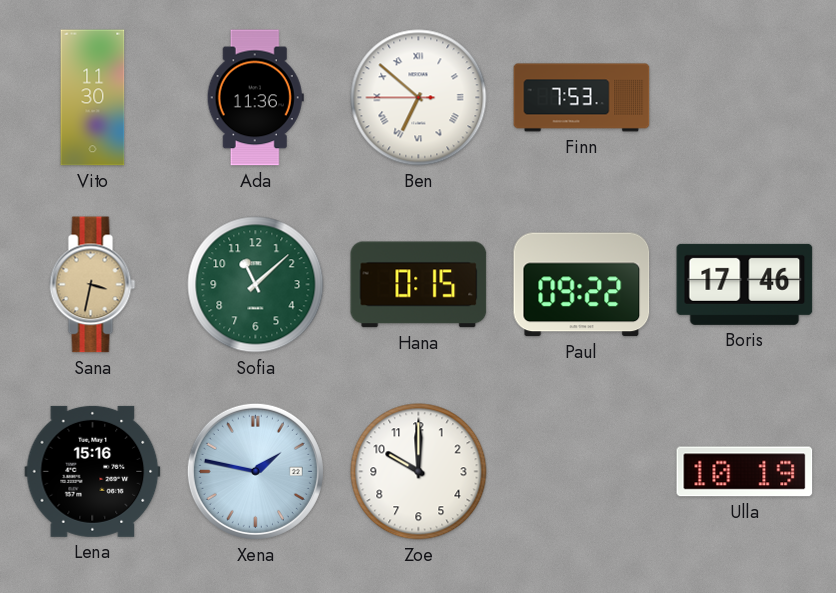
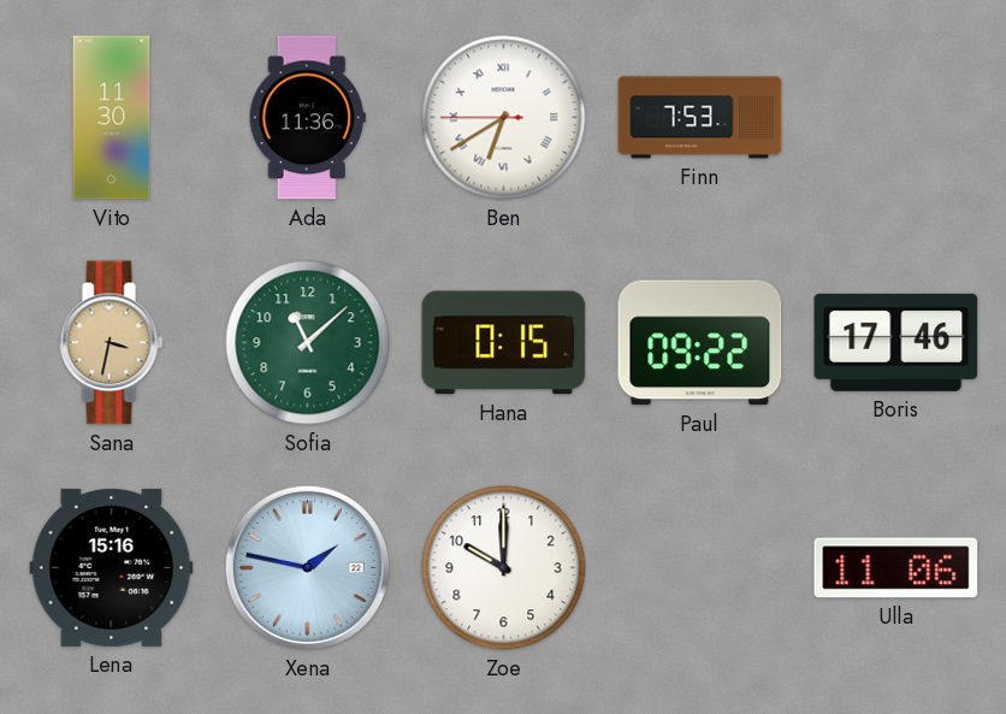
Ben: 6:51 -> 6:39
Ulla: 10:19 -> 11:06
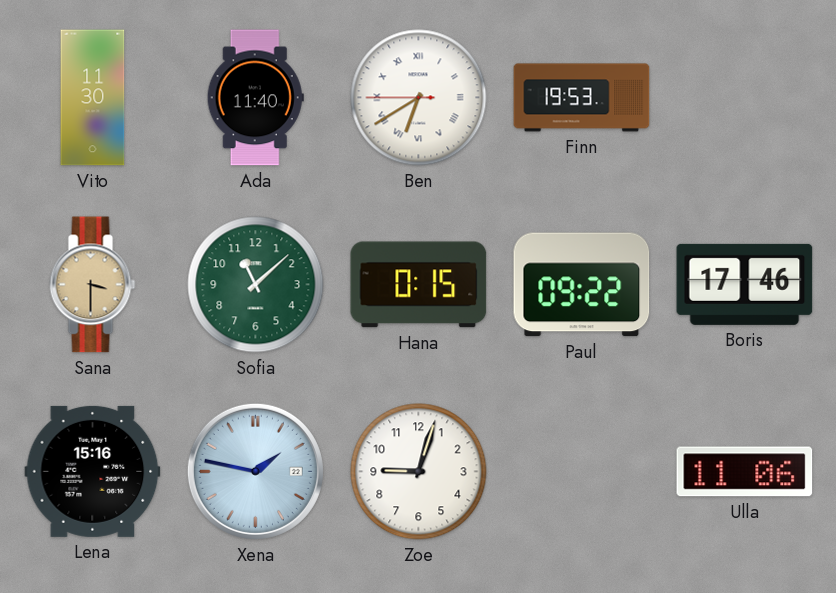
Ada: 11:36 -> 11:40
Finn: 7:53 -> 19:53
Sana: 3:32 -> 3:30
Zoe: 10:00 -> 9:03
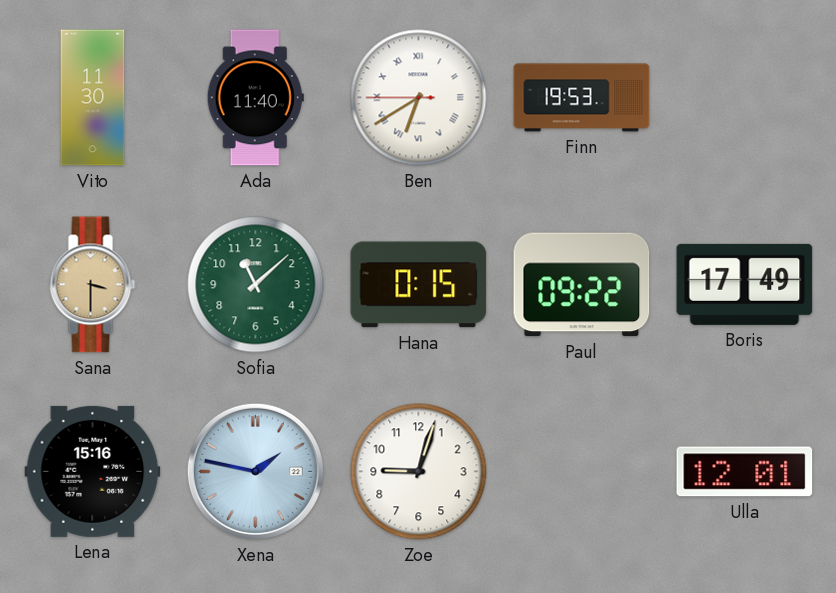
Boris: 17:46 -> 17:49
Ulla: 11:06 -> 12:01
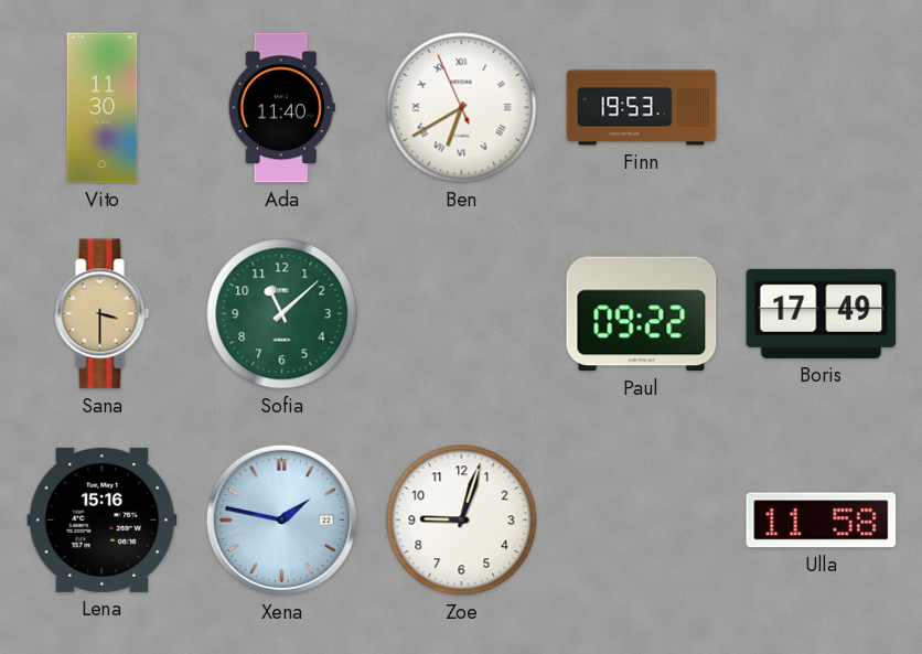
Ben: 6:39:45 -> 6:39:56
Hana: 0:15 -> none
Ulla: 12:01 -> 11:58
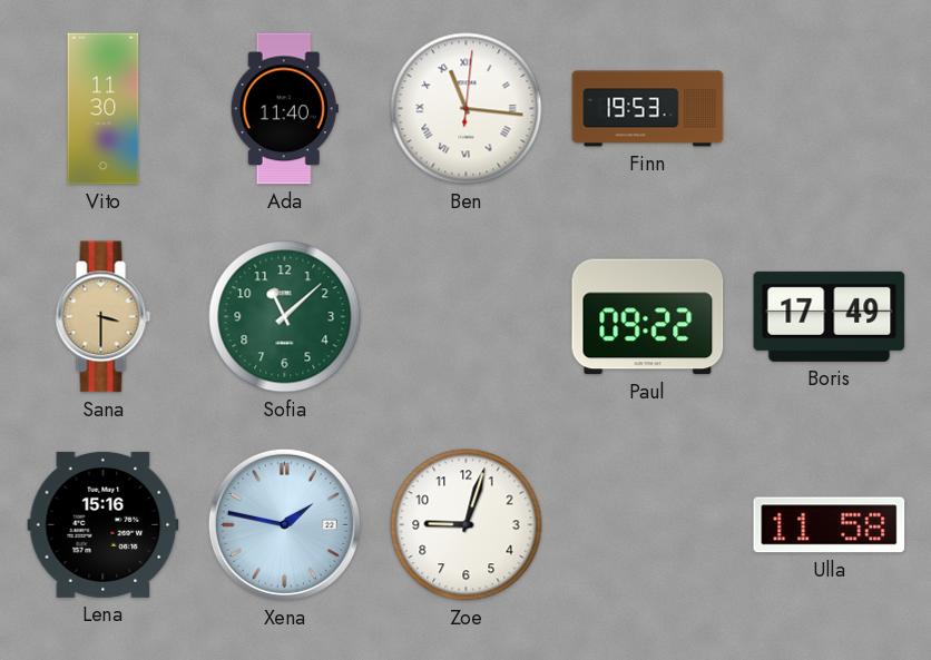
Ben: 6:39 -> 11:16
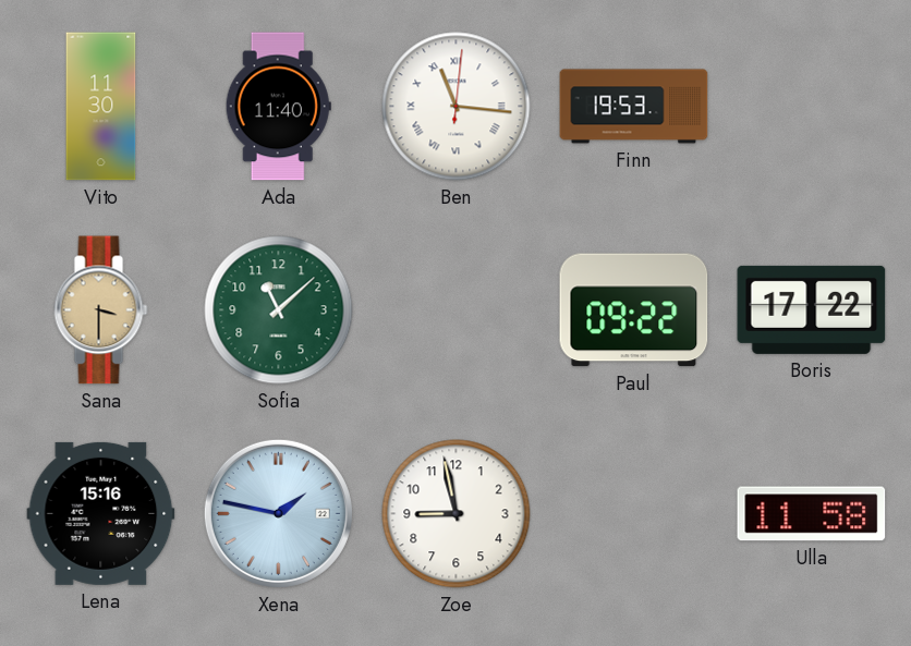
Boris: 17:49 -> 17:22
Zoe: 9:03 -> 8:58
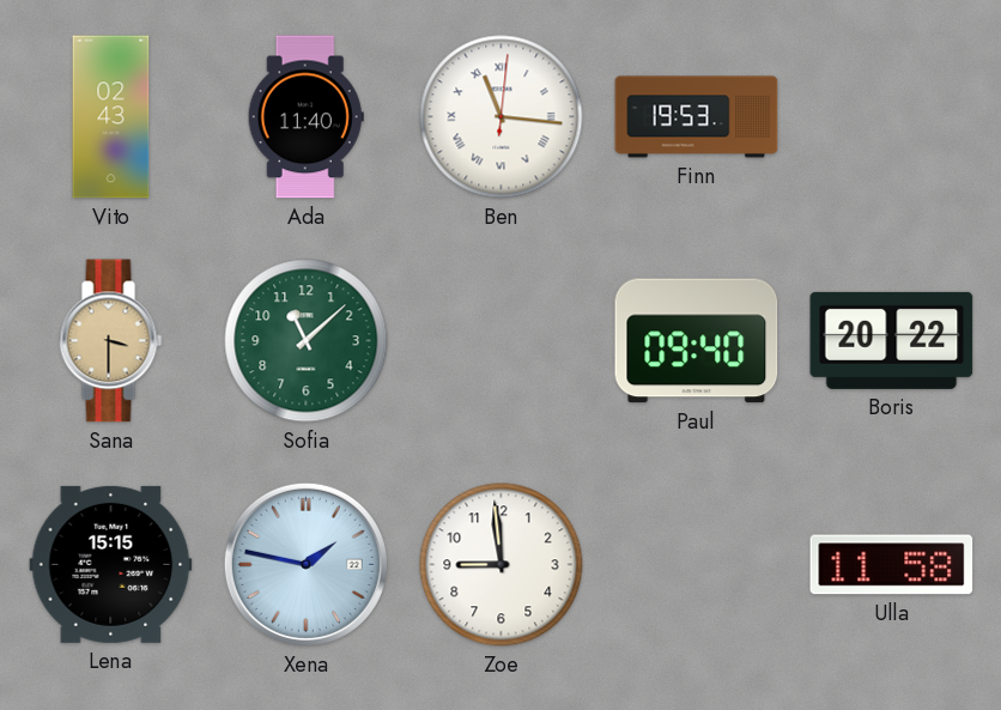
Vito: 11:30 -> 02:43
Paul: 09:22 -> 09:40
Boris: 17:22 -> 20:22
Lena: 15:16 -> 15:15
Zoe: 8:58 -> 8:59
